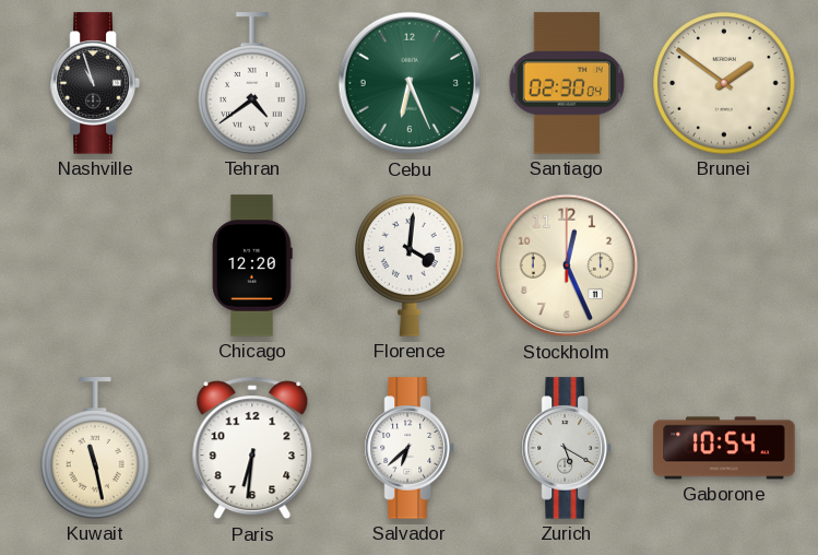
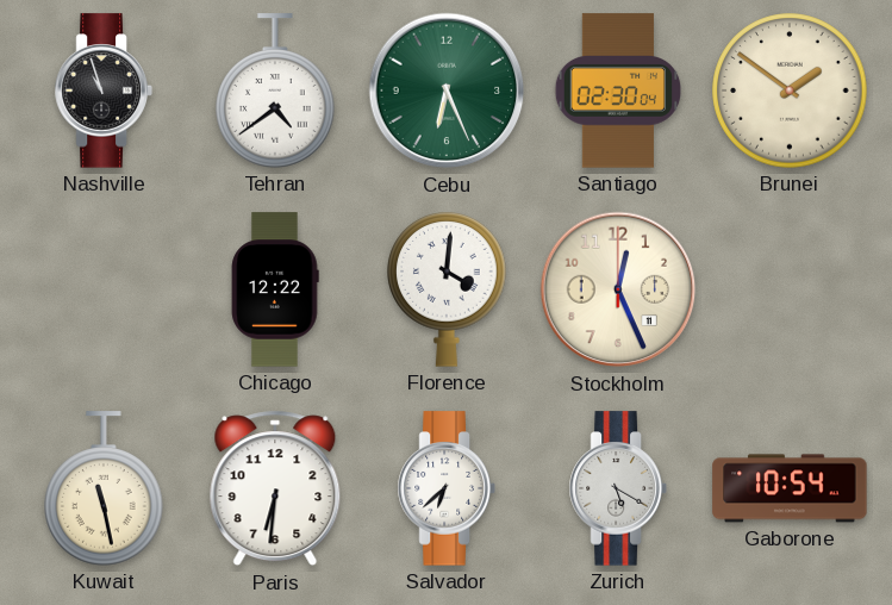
Chicago: 12:20 -> 12:22
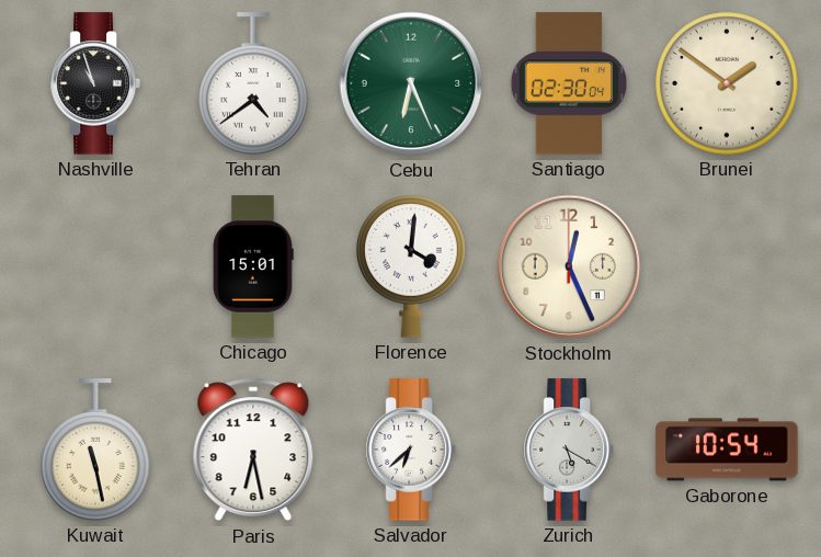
Chicago: 12:22 -> 15:01
Paris: 6:31 -> 6:28
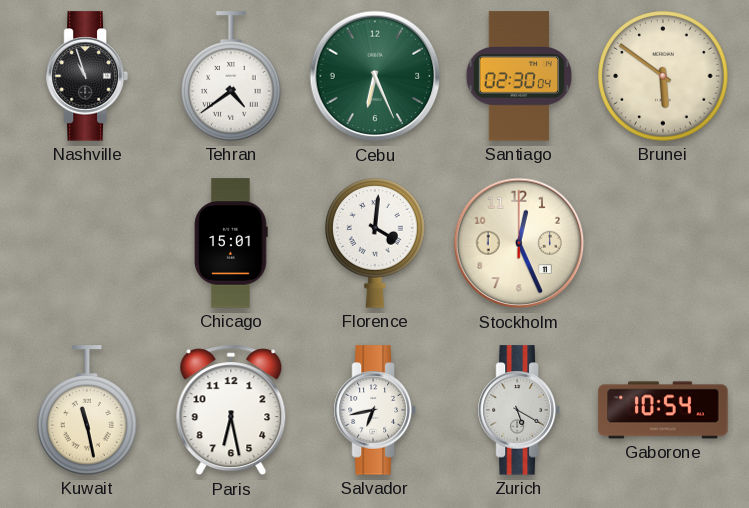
Brunei: 1:51 -> 5:51
Salvador: 6:38 -> 6:43
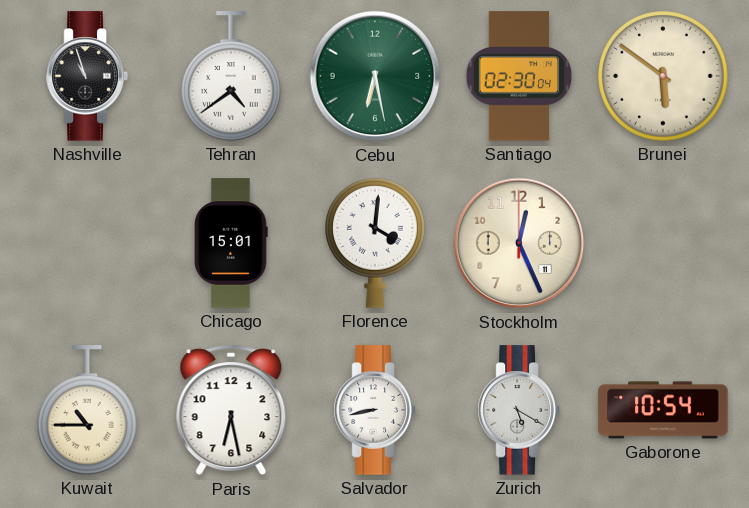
Cebu: 6:26 -> 6:28
Kuwait: 11:28 -> 10:45
Salvador: 6:43 -> 8:43
